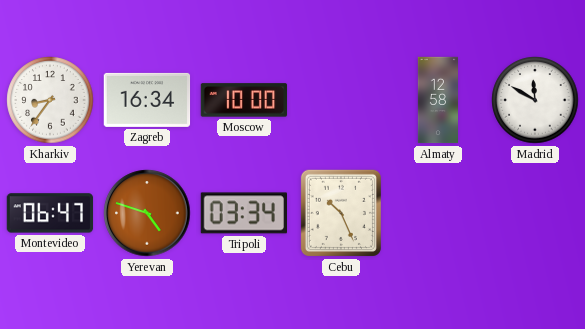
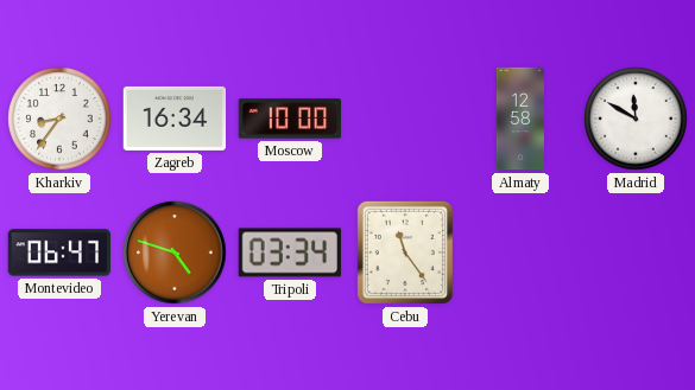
Cebu: 10:26 -> 11:24
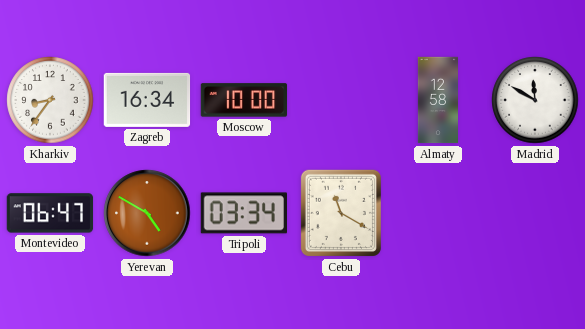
Yerevan: 4:48 -> 4:50
Cebu: 11:24 -> 11:20
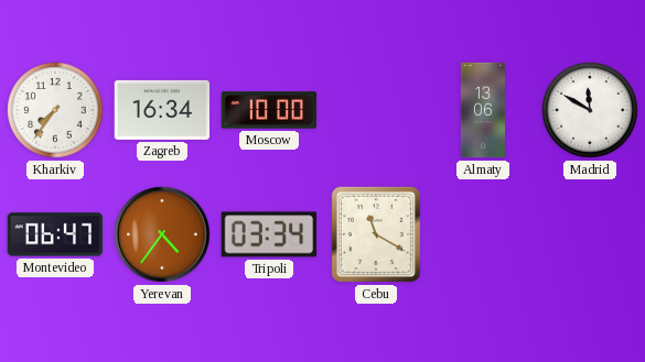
Kharkiv: 8:36 -> 7:36
Almaty: 12:58 -> 13:06
Yerevan: 4:50 -> 4:36
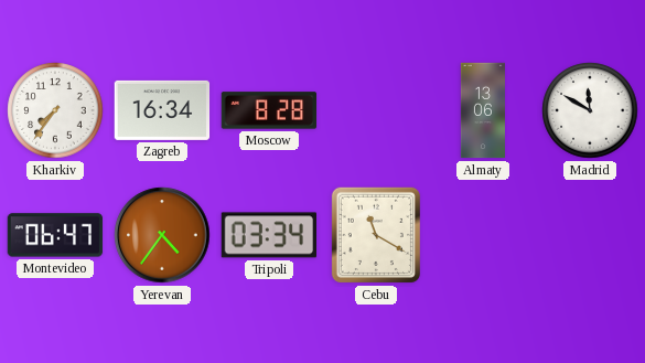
Moscow: 10:00 -> 8:28
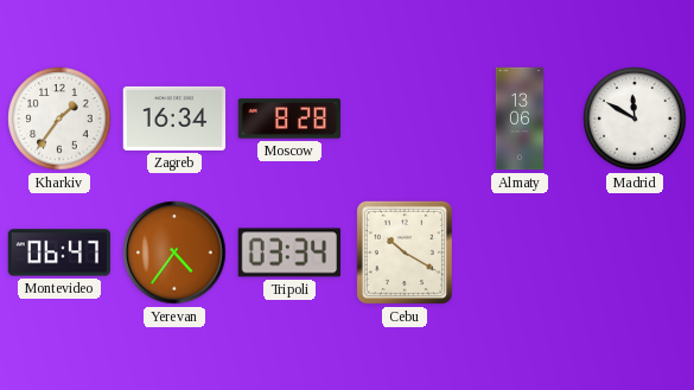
Kharkiv: 7:36 -> 1:36
Cebu: 11:20 -> 10:20
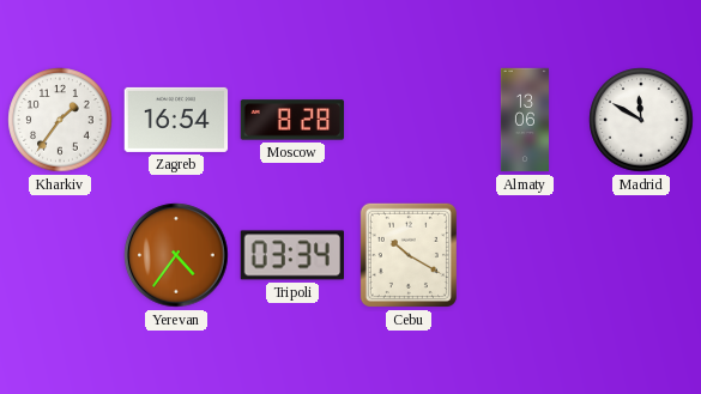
Zagreb: 16:34 -> 16:54
Montevideo: 06:47 -> none
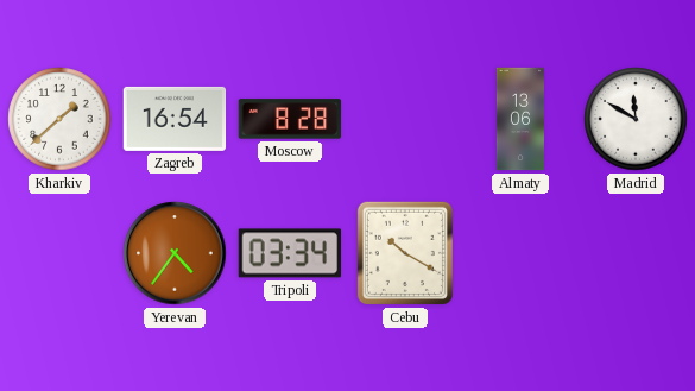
Kharkiv: 1:36 -> 1:38
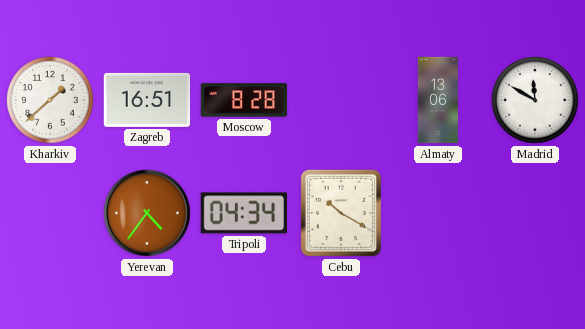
Zagreb: 16:54 -> 16:51
Tripoli: 03:34 -> 04:34
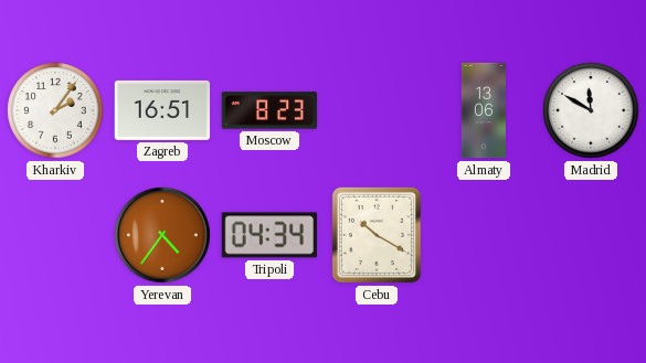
Kharkiv: 1:38 -> 2:06
Moscow: 8:28 -> 8:23
